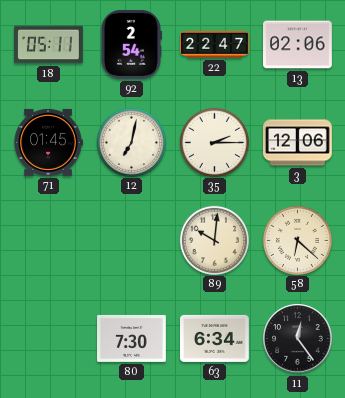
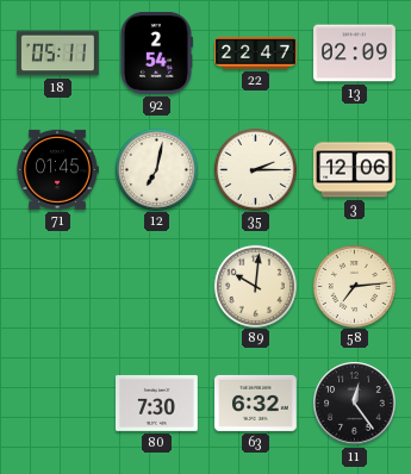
13: 02:06 -> 02:09
58: 6:22 -> 7:14
63: 6:34 -> 6:32
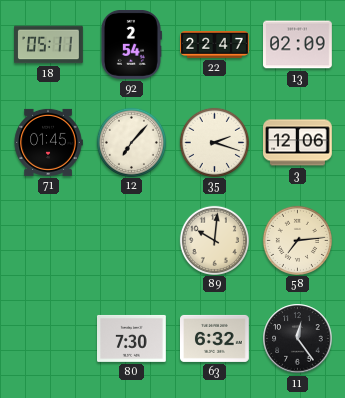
12: 7:02 -> 7:07
35: 2:15 -> 2:18
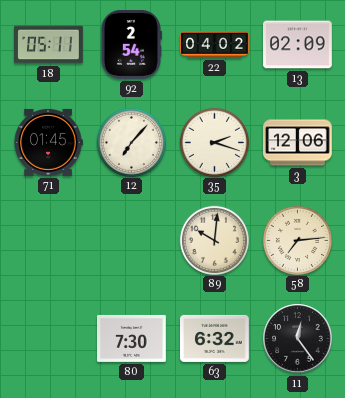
22: 22:47 -> 04:02
